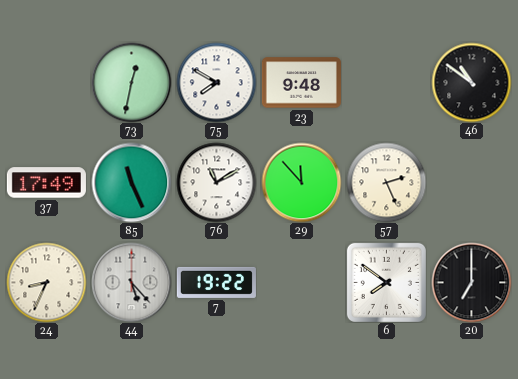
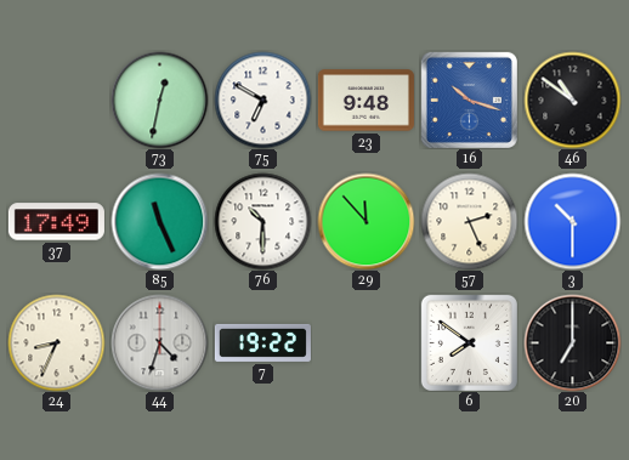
75: 7:50 -> 6:50
16: none -> 10:18
76: 11:10 -> 10:30
3: none -> 10:30
44: 5:23 -> 4:33
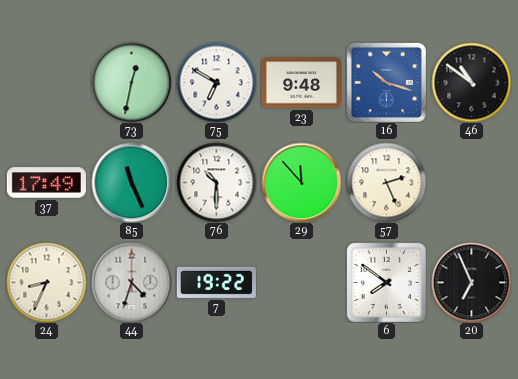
3: 10:30 -> none
20: 7:00 -> 6:56
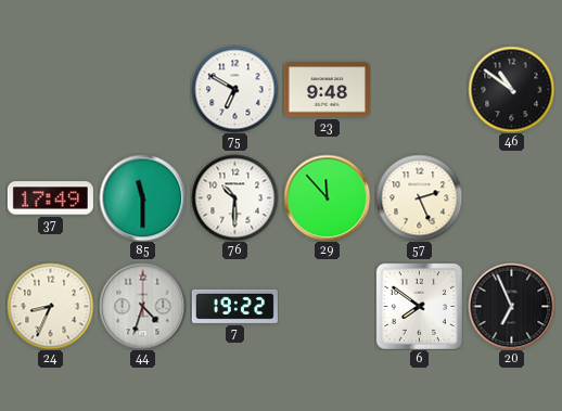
73: 12:32 -> none
16: 10:18 -> none
85: 11:26 -> 11:30
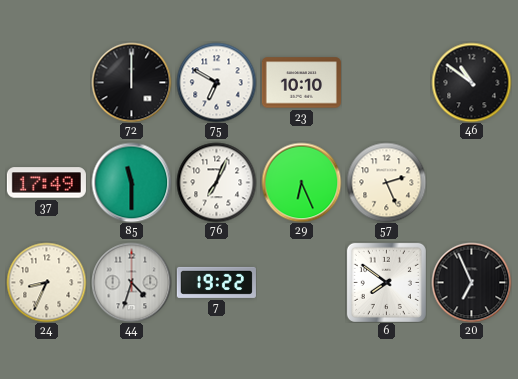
72: none -> 12:00
23: 9:48 -> 10:10
76: 10:30 -> 7:04
29: 11:53 -> 6:26
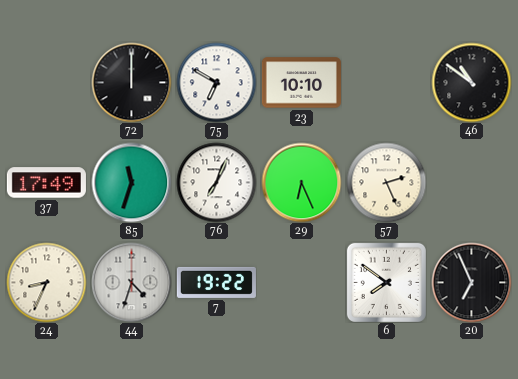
85: 11:30 -> 11:33
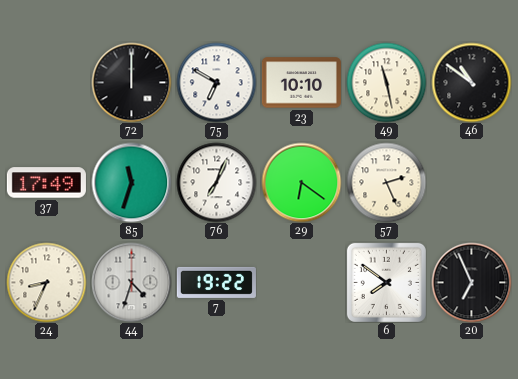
49: none -> 11:28
29: 6:26 -> 6:21
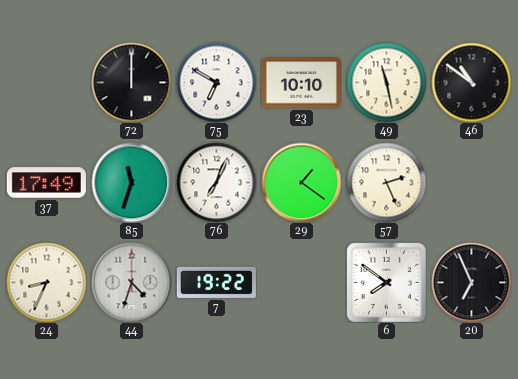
29: 6:21 -> 1:21
